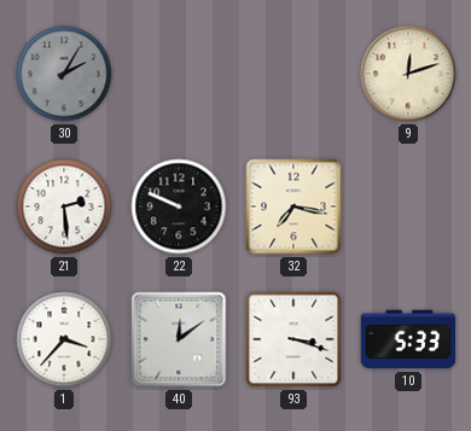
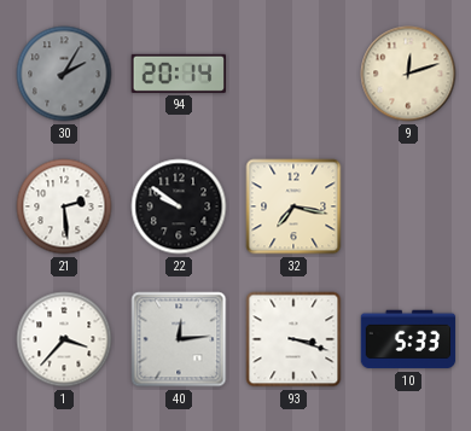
94: none -> 20:14
22: 9:49 -> 9:51
40: 12:09 -> 12:14
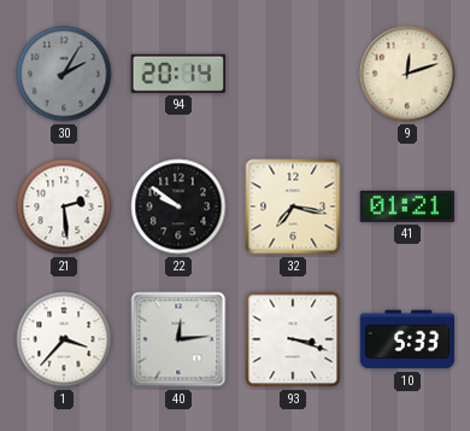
41: none -> 01:21
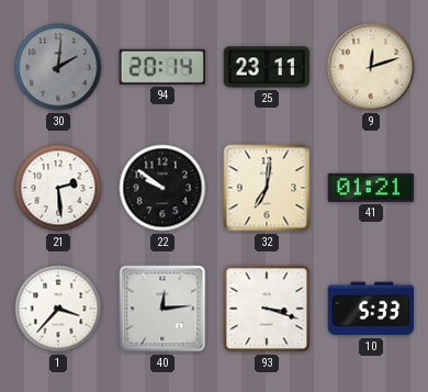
30: 2:05 -> 2:01
25: none -> 23:11
32: 7:17 -> 7:01
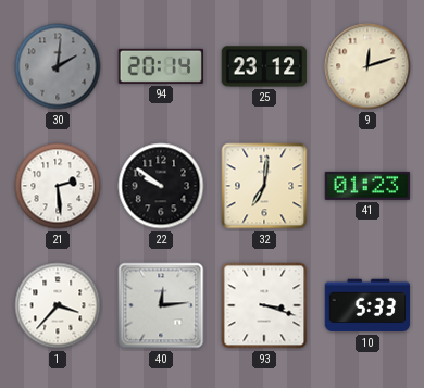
25: 23:11 -> 23:12
41: 01:21 -> 01:23
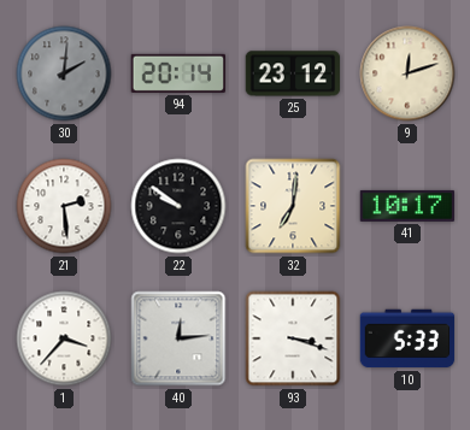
41: 01:23 -> 10:17
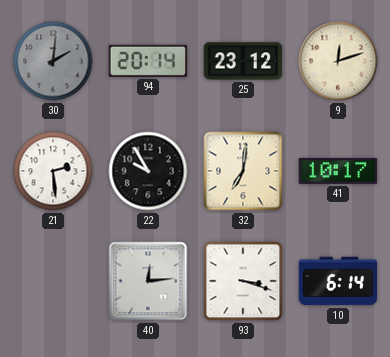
22: 9:51 -> 9:55
1: 3:37 -> none
10: 5:33 -> 6:14
